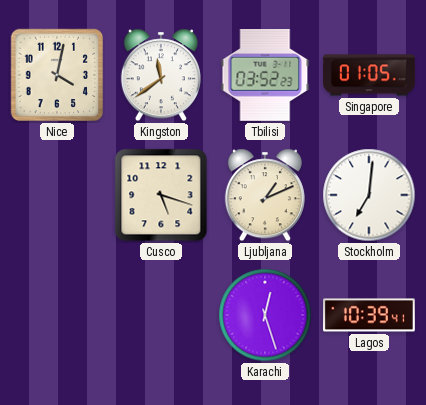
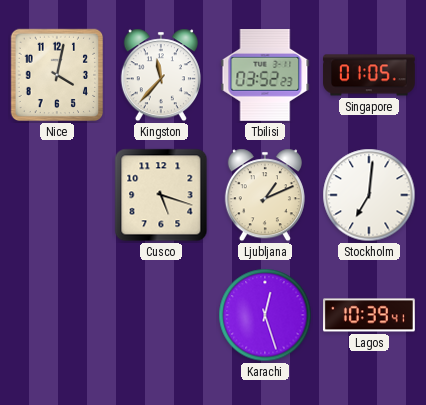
Kingston: 11:39 -> 11:37
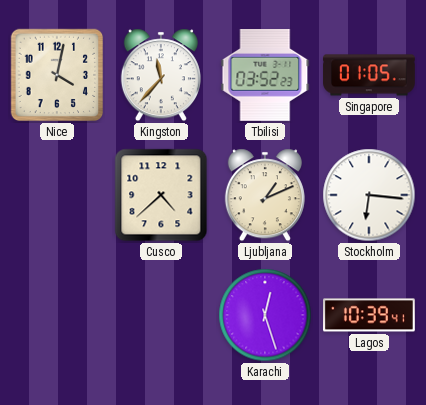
Cusco: 5:18 -> 4:38
Stockholm: 7:01 -> 6:16
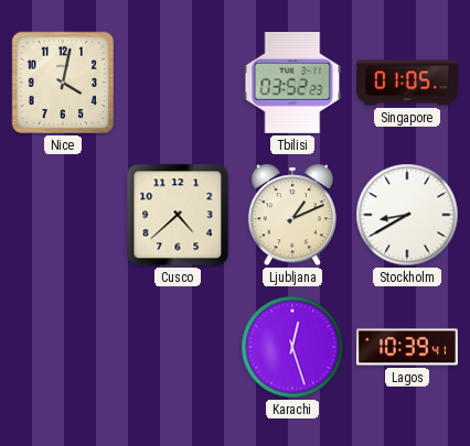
Kingston: 11:37 -> none
Stockholm: 6:16 -> 8:40
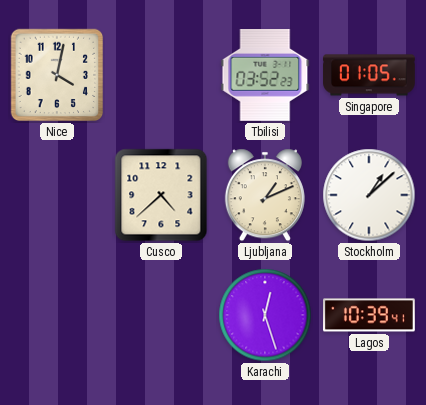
Stockholm: 8:40 -> 1:08
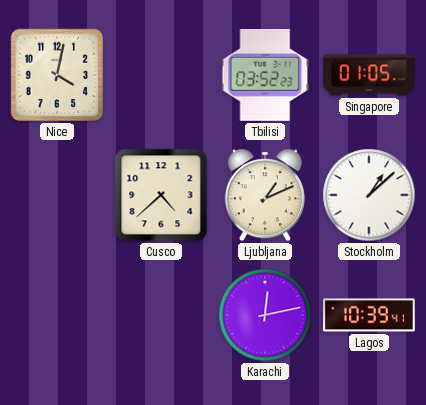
Karachi: 12:27 -> 12:13
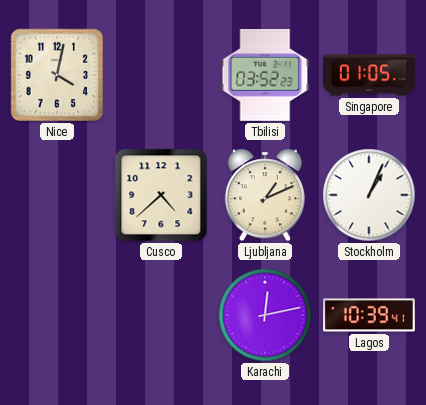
Stockholm: 1:08 -> 1:04
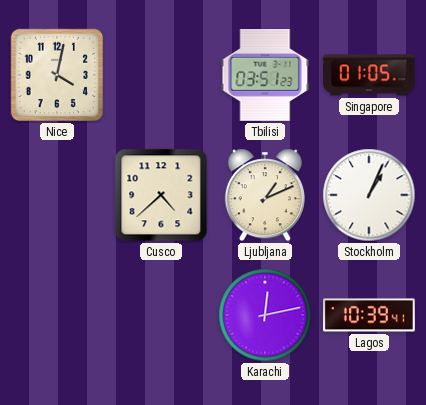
Tbilisi: 03:52 -> 03:51
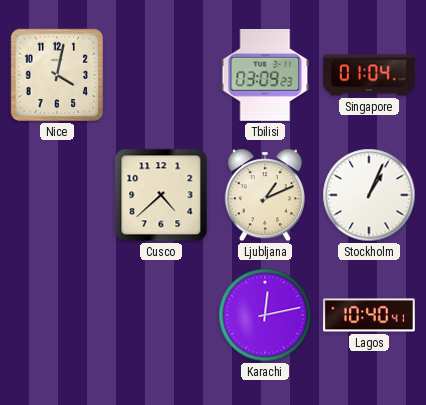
Tbilisi: 03:51 -> 03:09
Singapore: 01:05 -> 01:04
Lagos: 10:39 -> 10:40
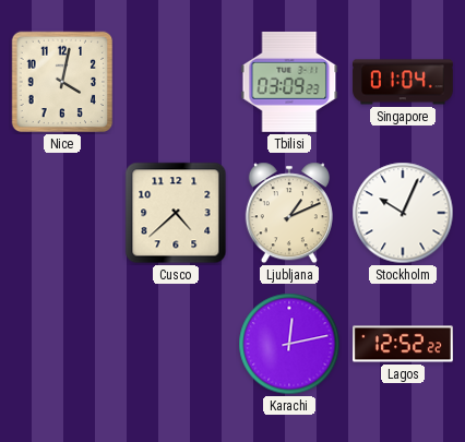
Stockholm: 1:04 -> 10:04
Lagos: 10:40 -> 12:52
